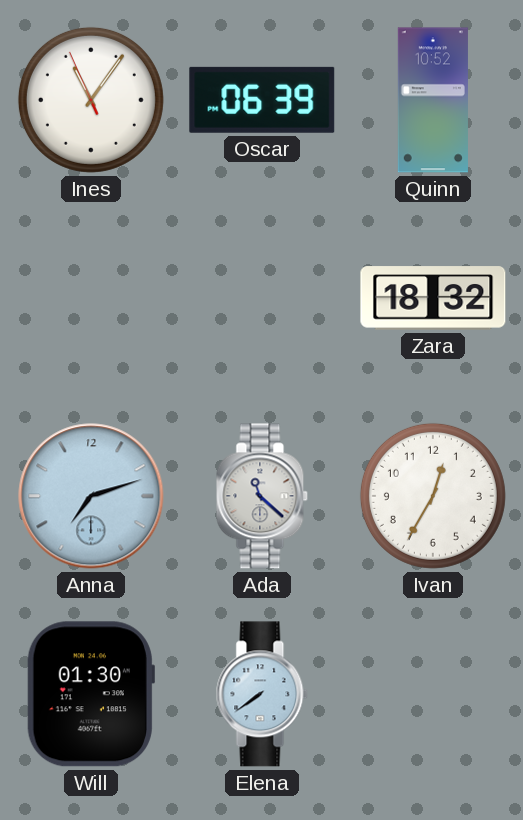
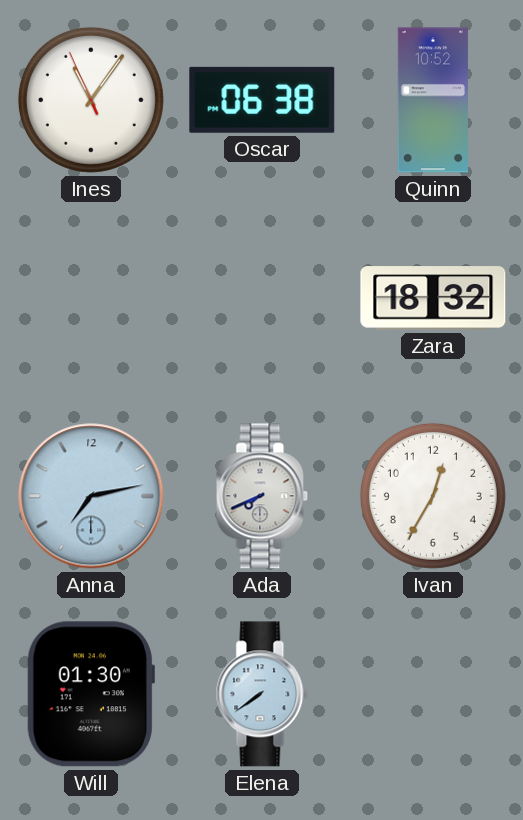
Oscar: 06:39 -> 06:38
Anna: 7:12 -> 7:13
Ada: 11:22 -> 7:41
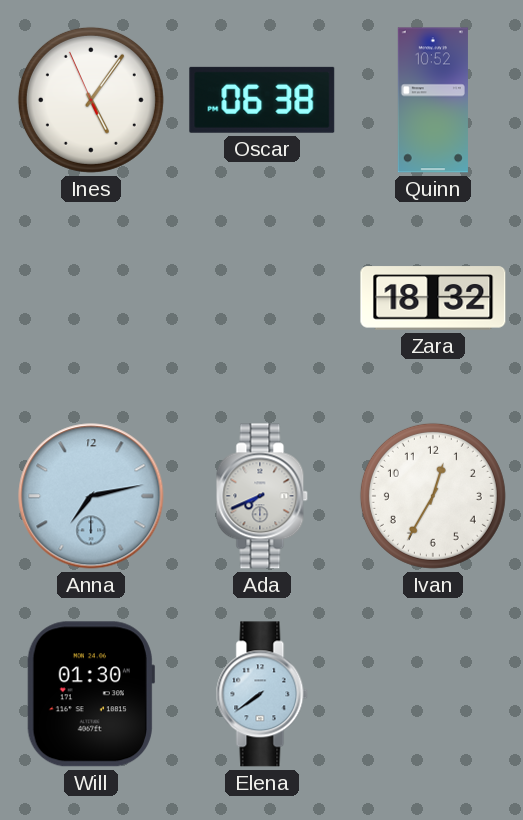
Ines: 11:05 -> 5:05
